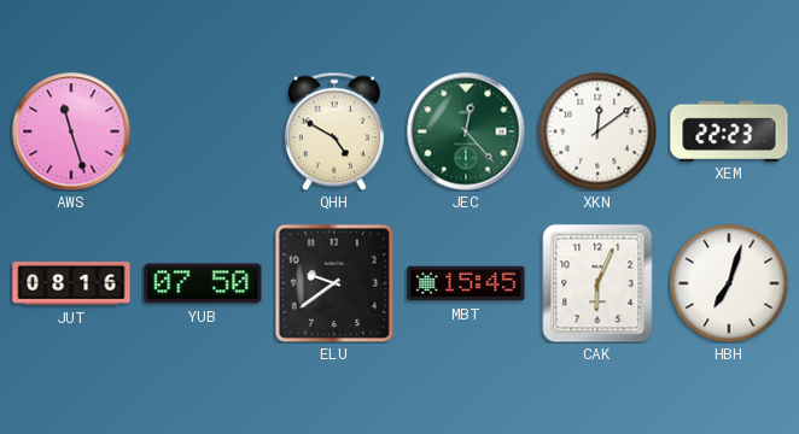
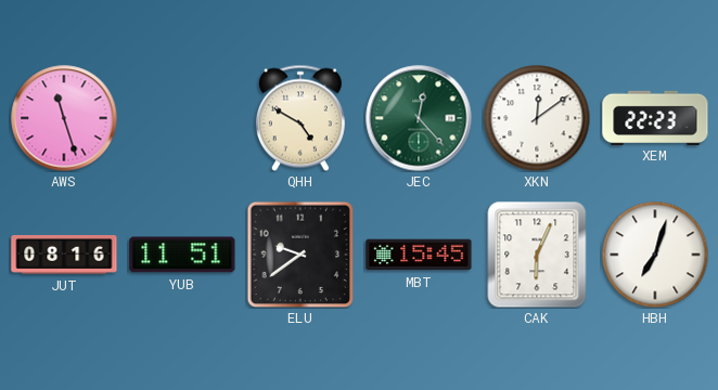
YUB: 07:50 -> 11:51
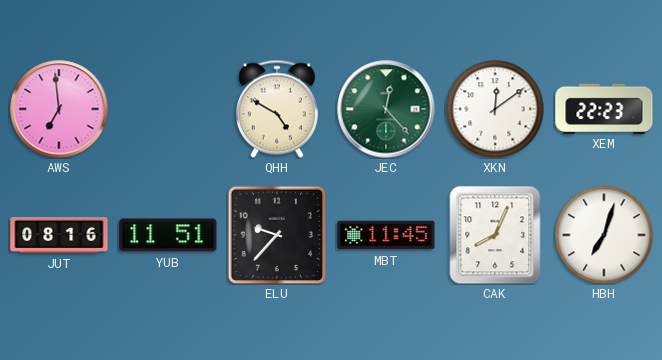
AWS: 11:27 -> 6:59
ELU: 9:39 -> 9:37
MBT: 15:45 -> 11:45
CAK: 6:04 -> 8:04
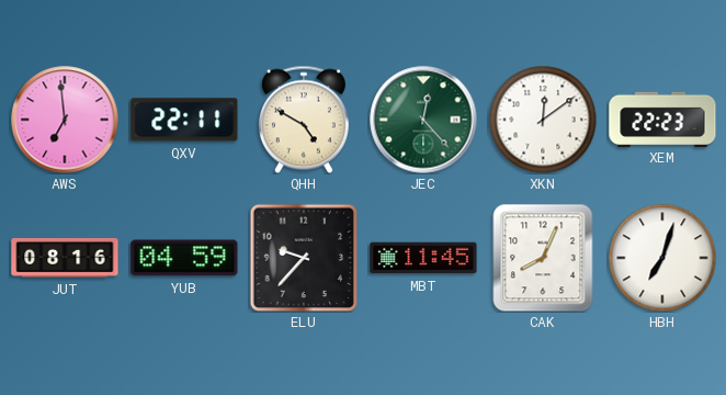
QXV: none -> 22:11
YUB: 11:51 -> 04:59
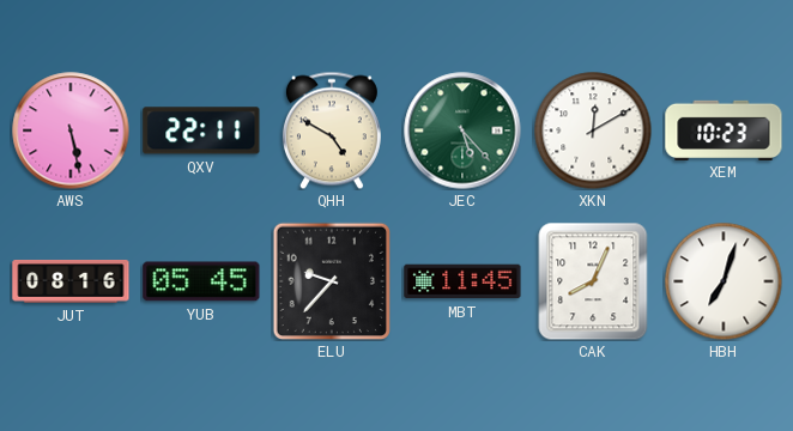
AWS: 6:59 -> 5:28
JEC: 12:23 -> 5:23
XKN: 12:09 -> 12:10
XEM: 22:23 -> 10:23
YUB: 04:59 -> 05:45
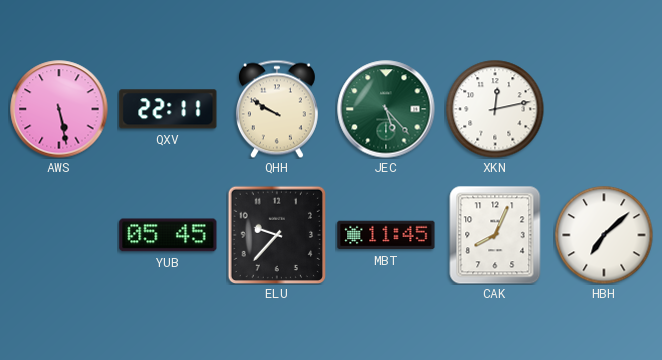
QHH: 4:50 -> 9:50
XKN: 12:10 -> 12:13
XEM: 10:23 -> none
JUT: 08:16 -> none
HBH: 7:03 -> 7:08
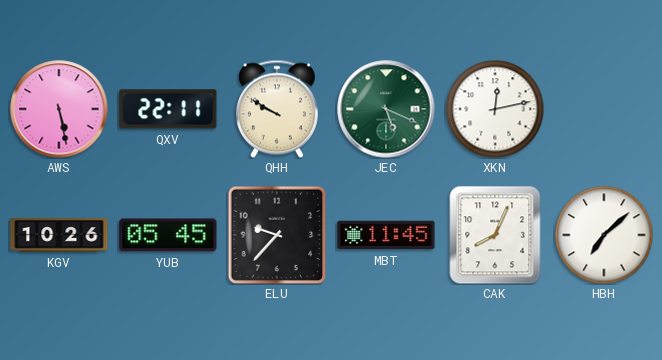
JEC: 5:23 -> 5:19
KGV: none -> 10:26
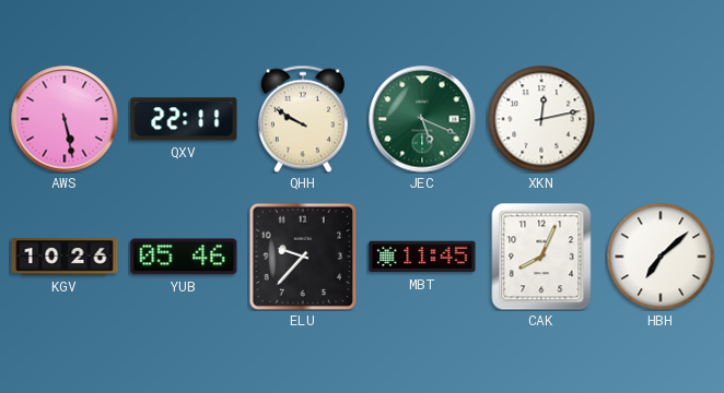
YUB: 05:45 -> 05:46
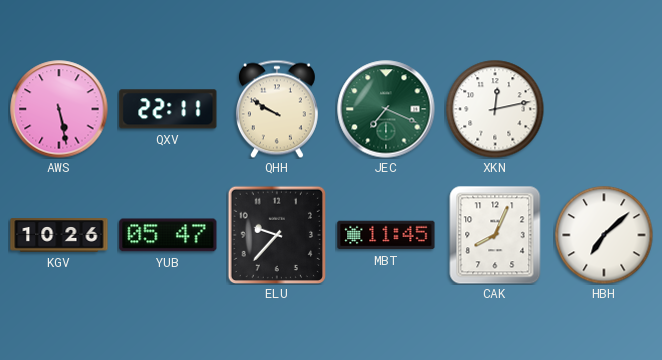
JEC: 5:19 -> 7:19
YUB: 05:46 -> 05:47
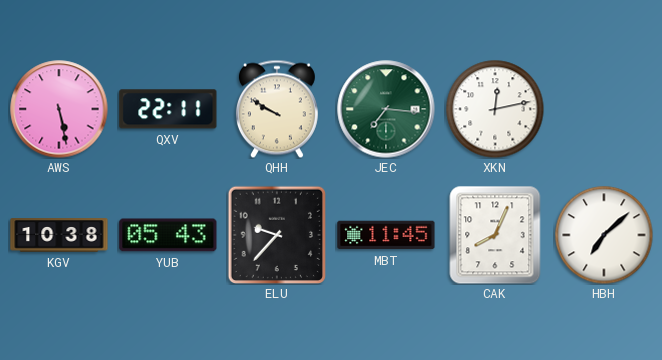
JEC: 7:19 -> 7:16
KGV: 10:26 -> 10:38
YUB: 05:47 -> 05:43
